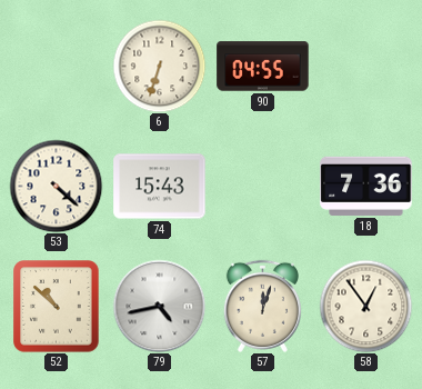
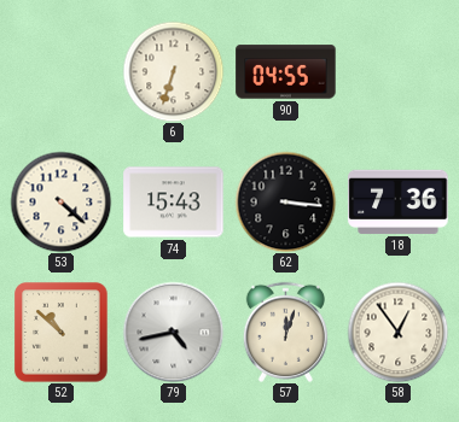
62: none -> 3:16
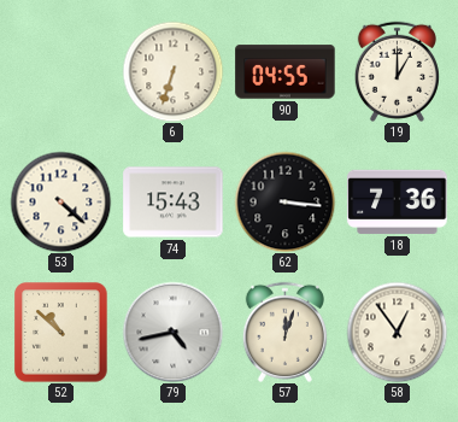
19: none -> 1:00
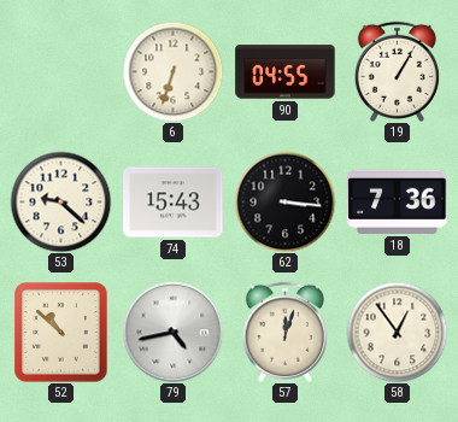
19: 1:00 -> 1:05
53: 4:22 -> 9:22
